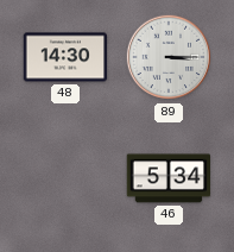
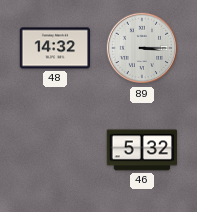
48: 14:30 -> 14:32
46: 5:34 -> 5:32
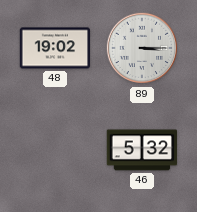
48: 14:32 -> 19:02
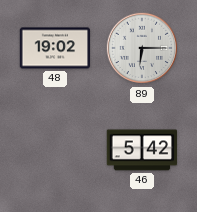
89: 3:15 -> 6:15
46: 5:32 -> 5:42
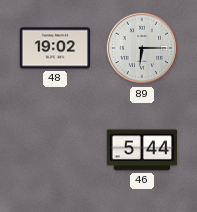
46: 5:42 -> 5:44
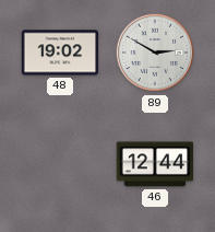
89: 6:15 -> 2:50
46: 5:44 -> 12:44
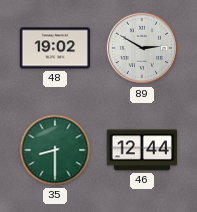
35: none -> 8:30
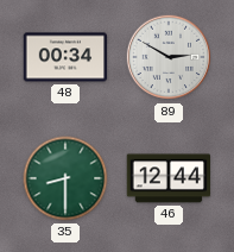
48: 19:02 -> 00:34
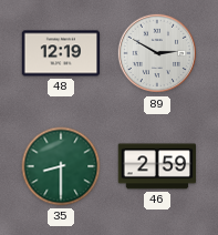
48: 00:34 -> 12:19
46: 12:44 -> 2:59
